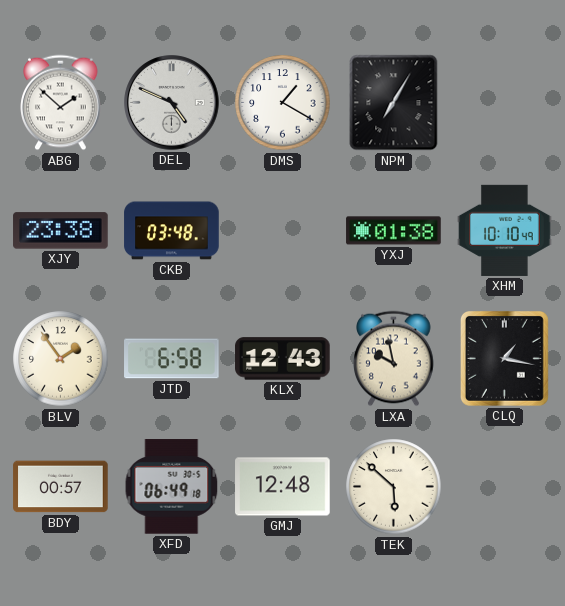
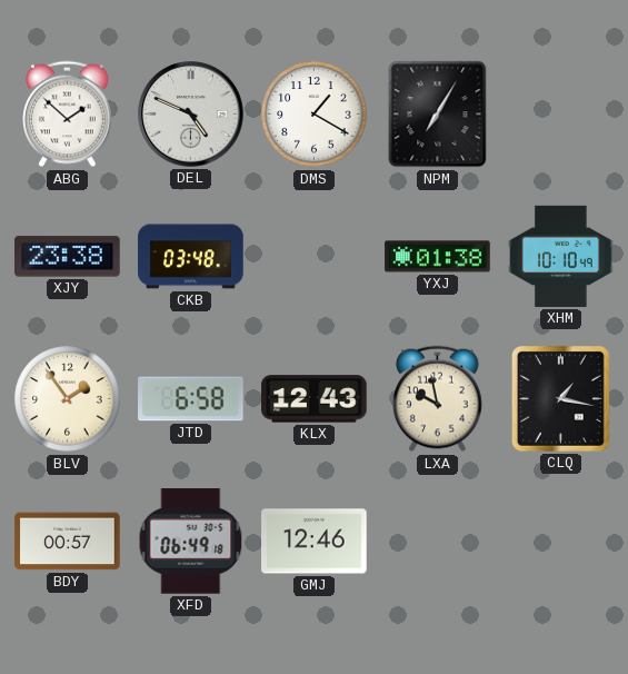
GMJ: 12:48 -> 12:46
TEK: 5:52 -> none
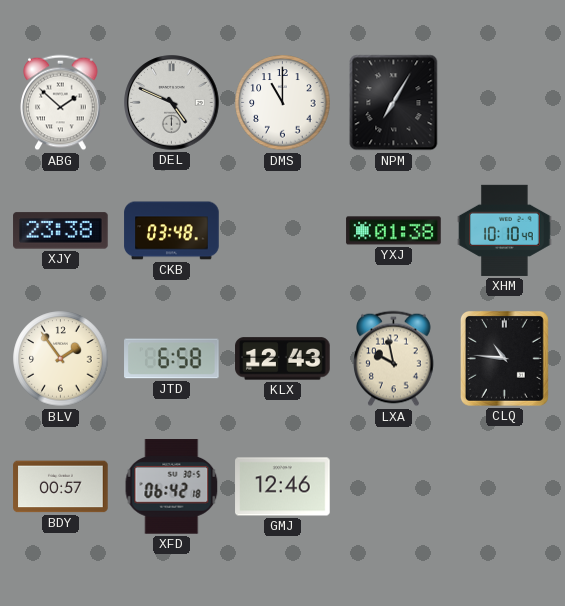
DMS: 1:20 -> 11:00
CLQ: 1:17 -> 10:46
XFD: 06:49 -> 06:42
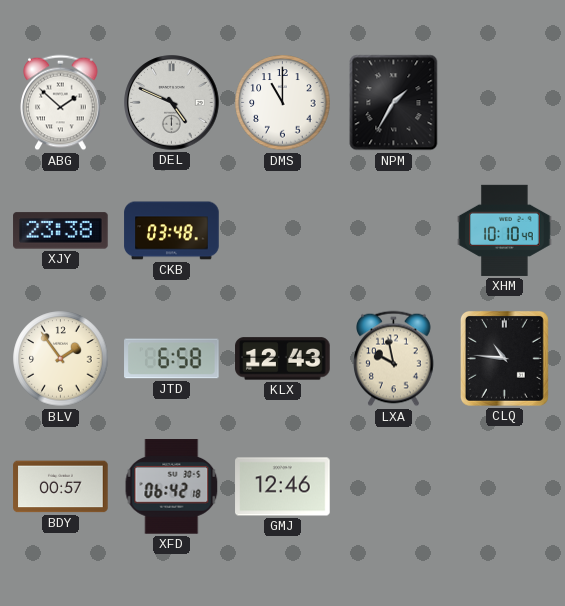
NPM: 7:05 -> 1:35
YXJ: 01:38 -> none
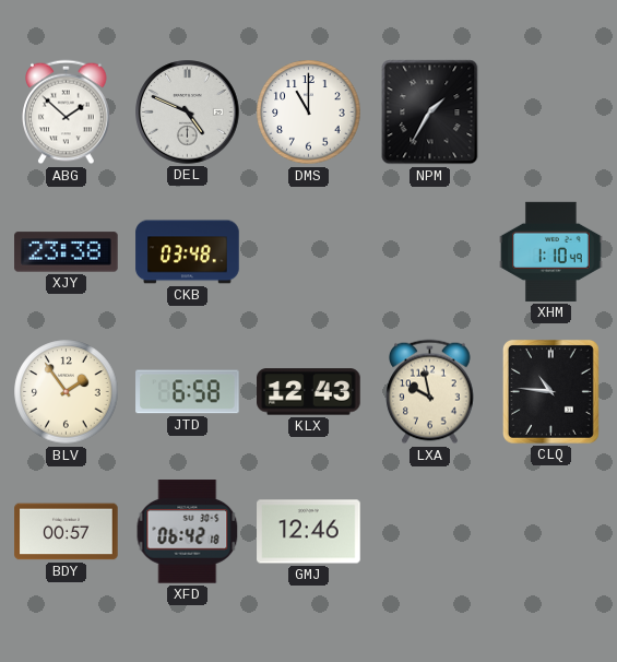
XHM: 10:10 -> 1:10
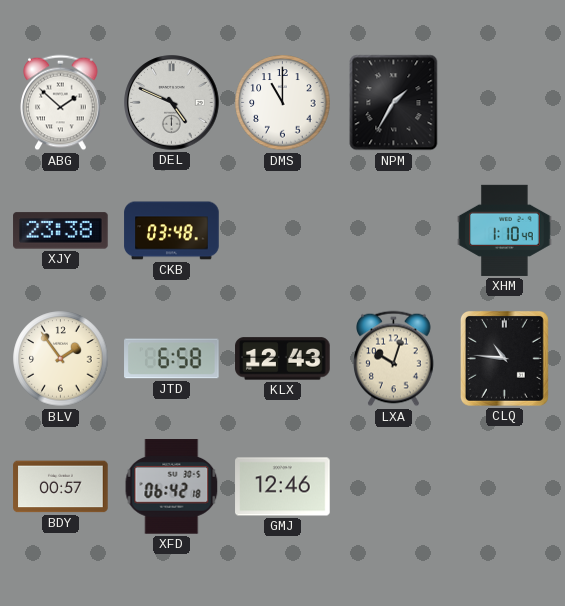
LXA: 9:58 -> 10:03
